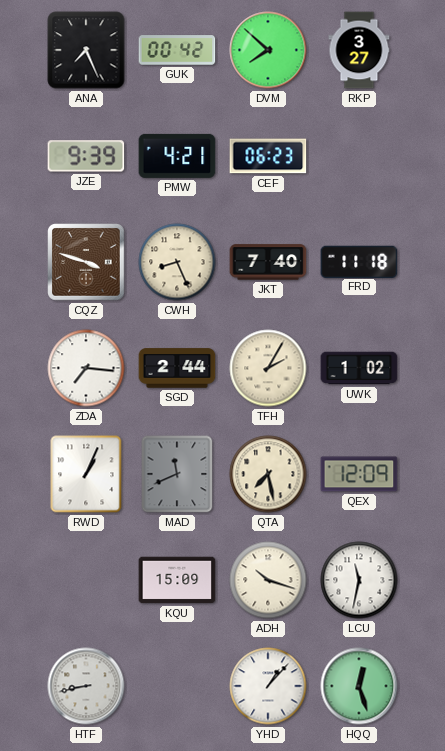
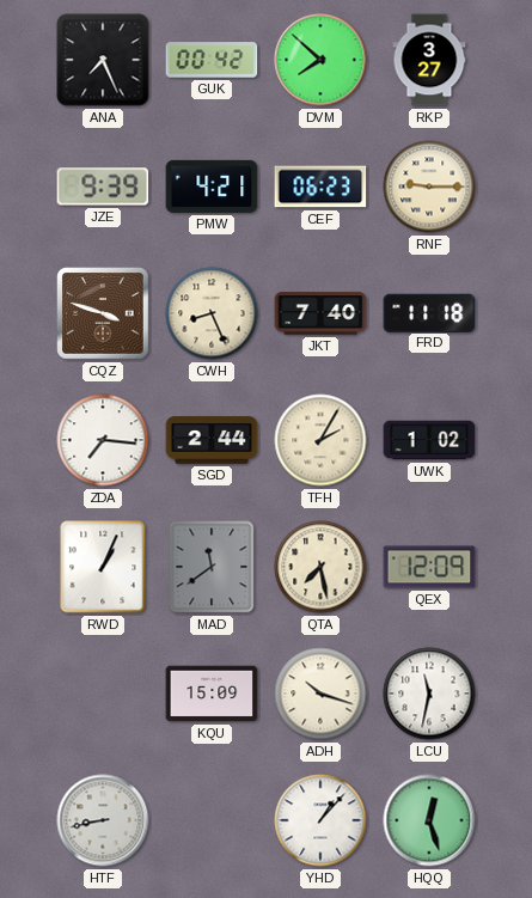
RNF: none -> 9:15
MAD: 11:41 -> 11:39
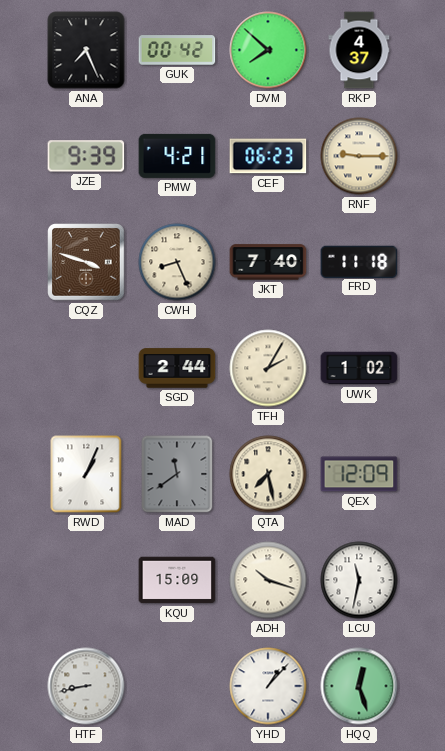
RKP: 3:27 -> 4:37
ZDA: 7:16 -> none
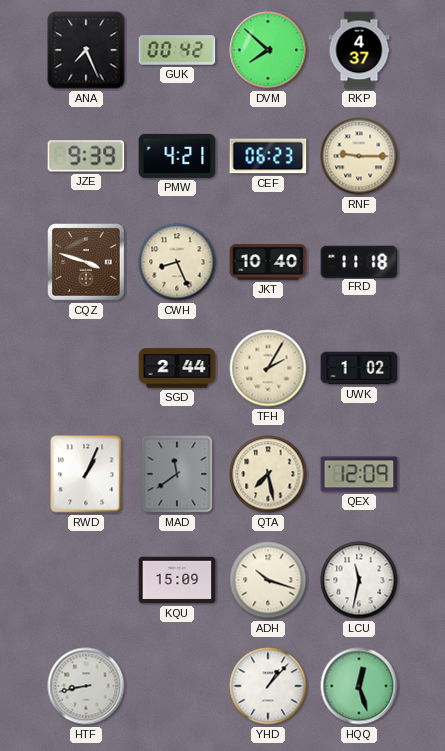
JKT: 7:40 -> 10:40
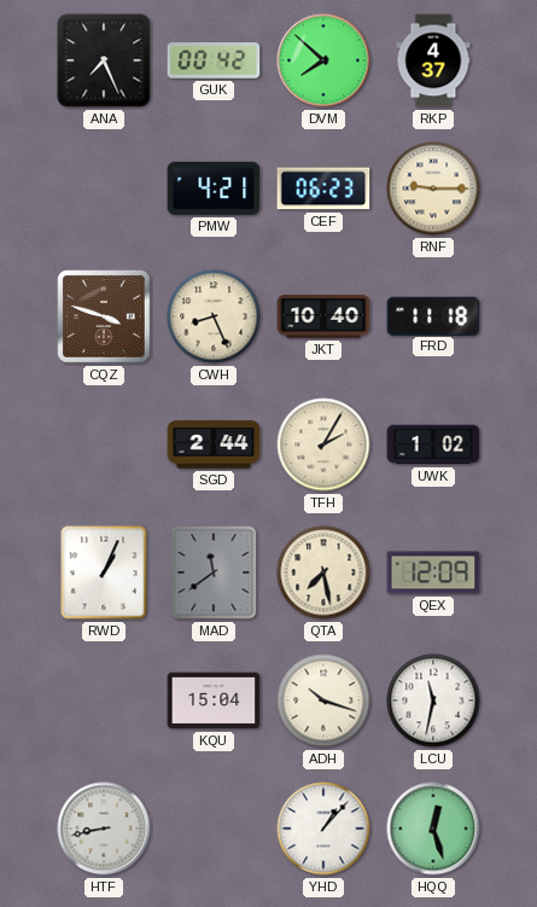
JZE: 9:39 -> none
KQU: 15:09 -> 15:04
